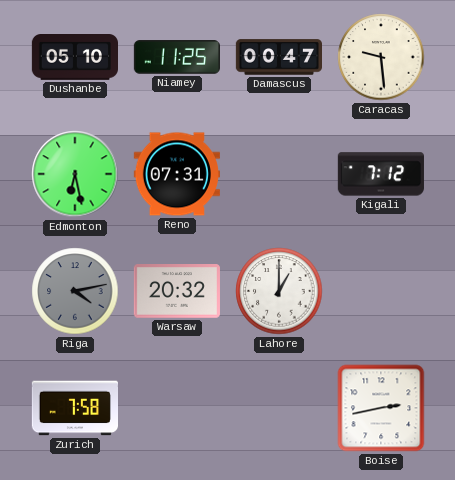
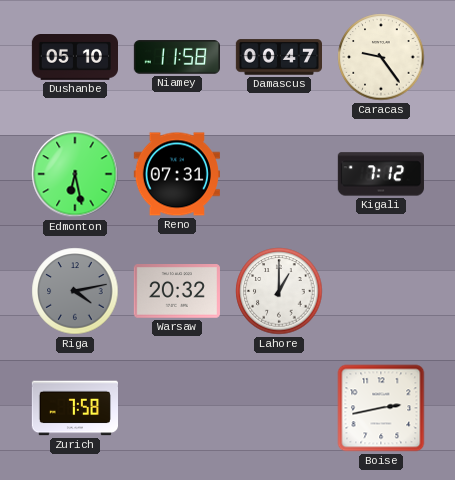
Niamey: 11:25 -> 11:58
Caracas: 9:29 -> 9:24
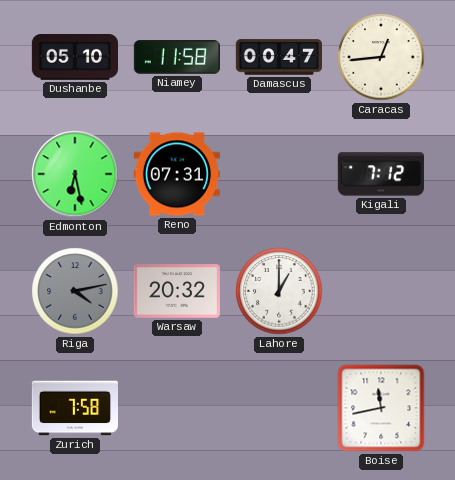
Caracas: 9:24 -> 12:44
Boise: 2:43 -> 11:43
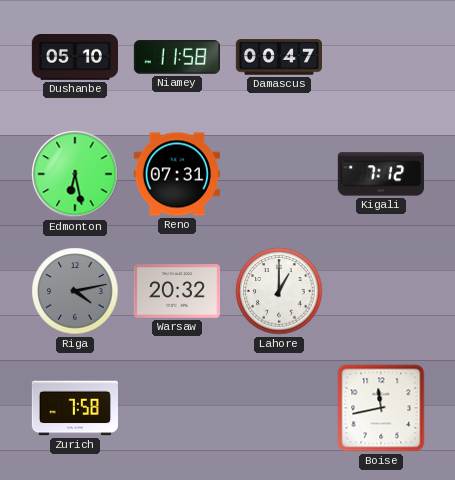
Caracas: 12:44 -> none
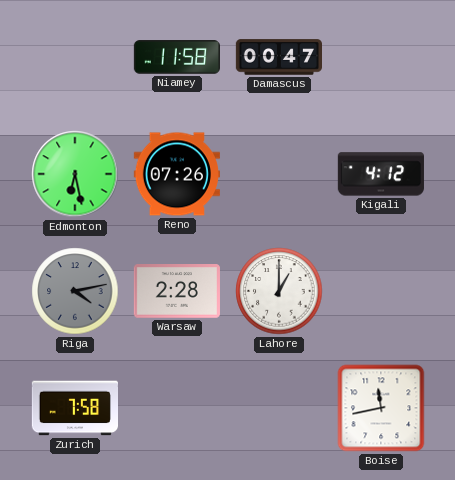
Dushanbe: 05:10 -> none
Reno: 07:31 -> 07:26
Kigali: 7:12 -> 4:12
Warsaw: 20:32 -> 2:28
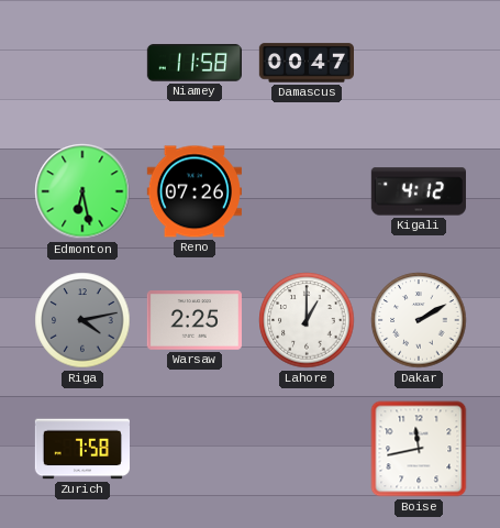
Warsaw: 2:28 -> 2:25
Dakar: none -> 2:10
